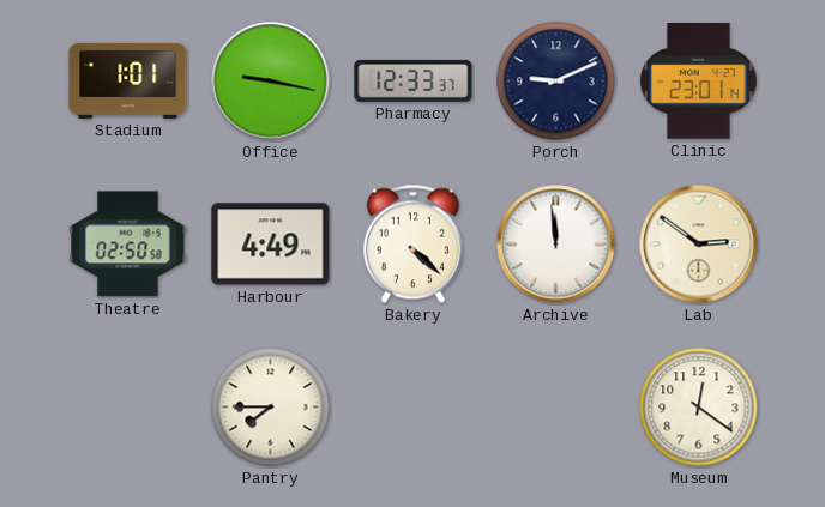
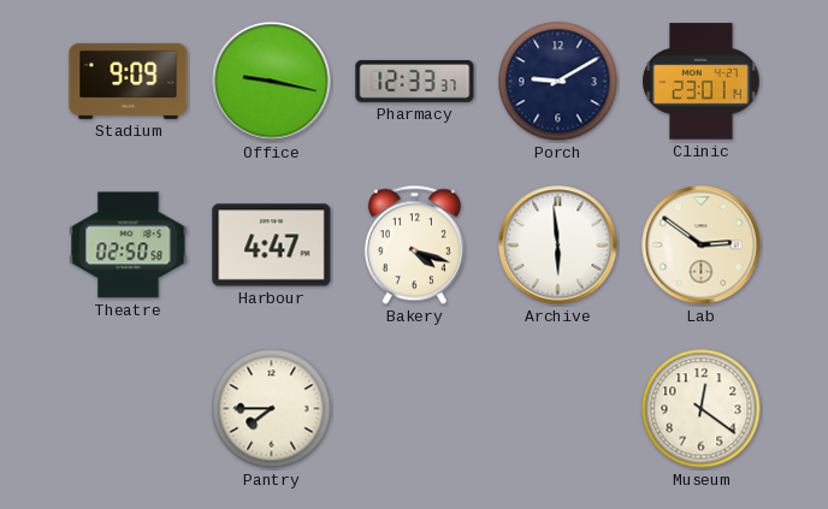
Stadium: 1:01 -> 9:09
Porch: 9:11 -> 9:10
Harbour: 4:49 -> 4:47
Bakery: 4:22 -> 4:18
Archive: 11:59 -> 5:59
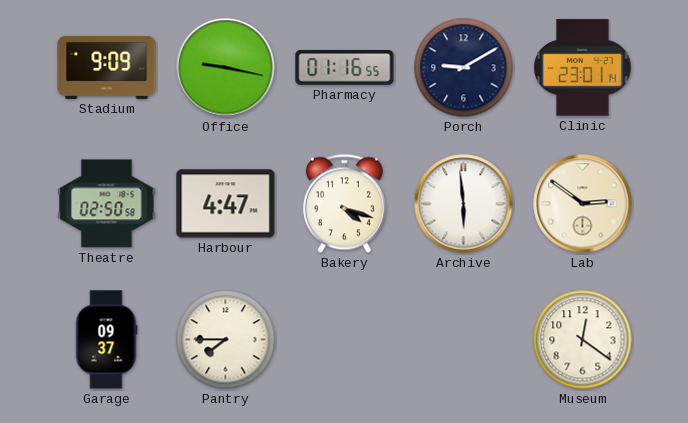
Pharmacy: 12:33 -> 01:16
Garage: none -> 09:37
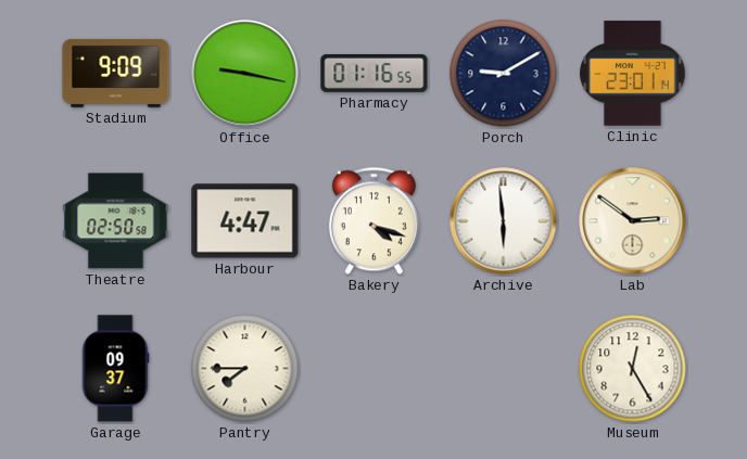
Museum: 12:21 -> 12:25
